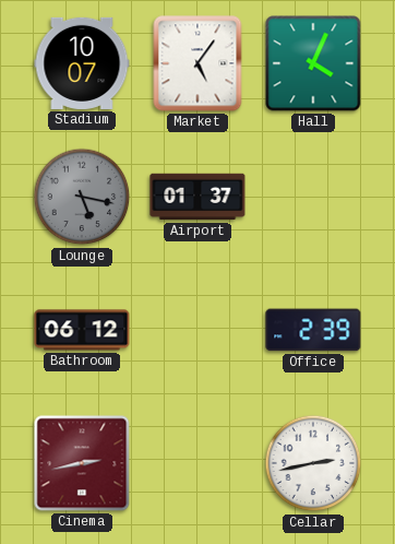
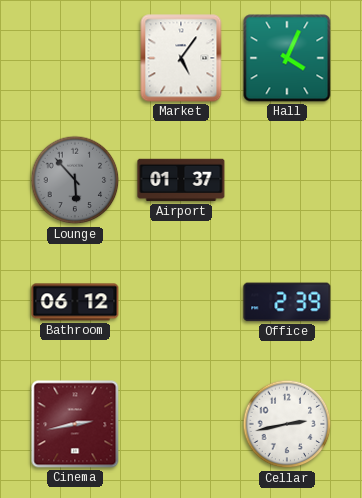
Stadium: 10:07 -> none
Lounge: 5:17 -> 5:53
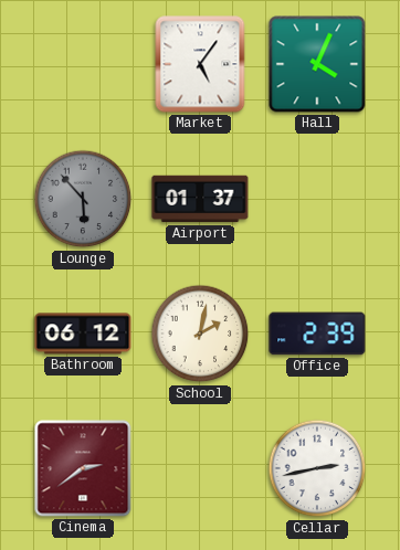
School: none -> 2:02
Cinema: 2:43 -> 2:39
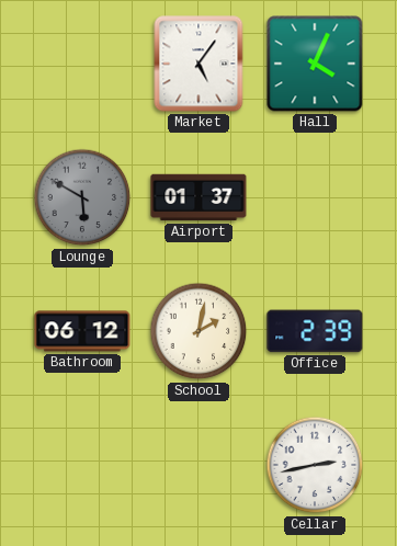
Lounge: 5:53 -> 5:50
Cinema: 2:39 -> none
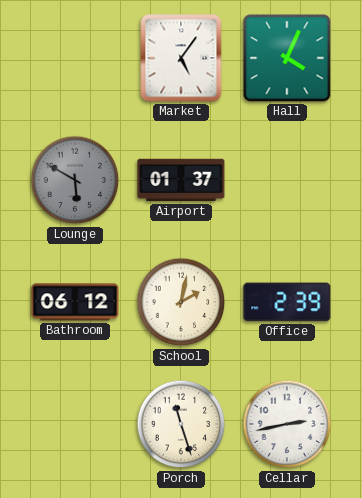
Porch: none -> 11:27
